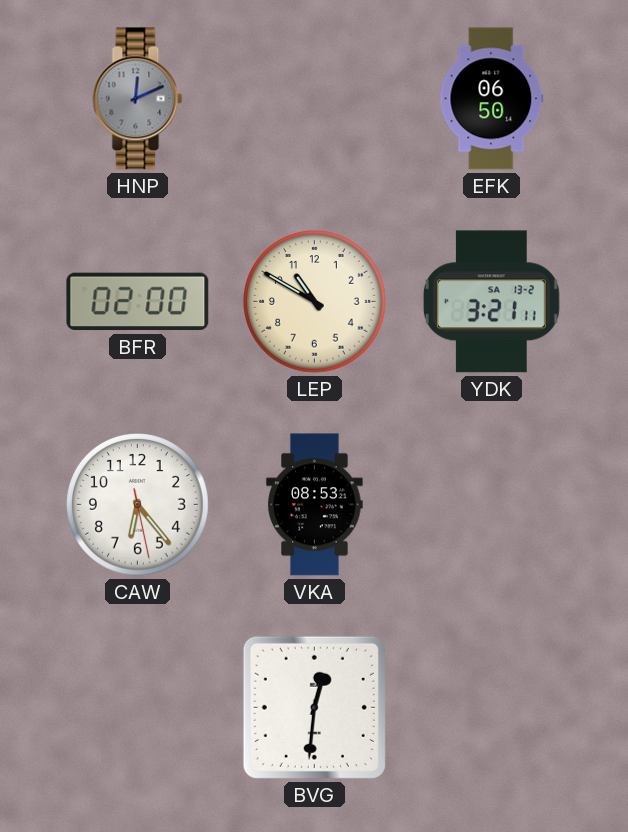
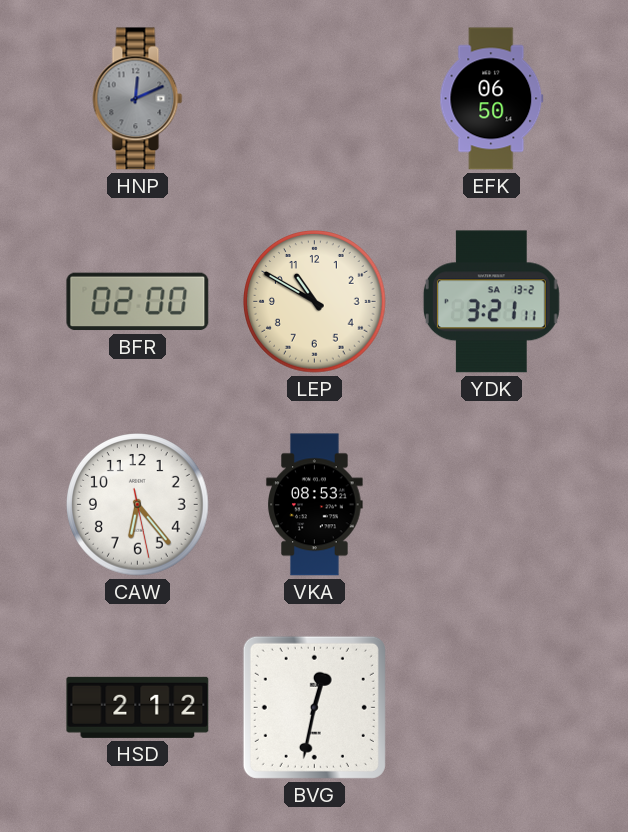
HSD: none -> 2:12
BVG: 12:31 -> 12:32
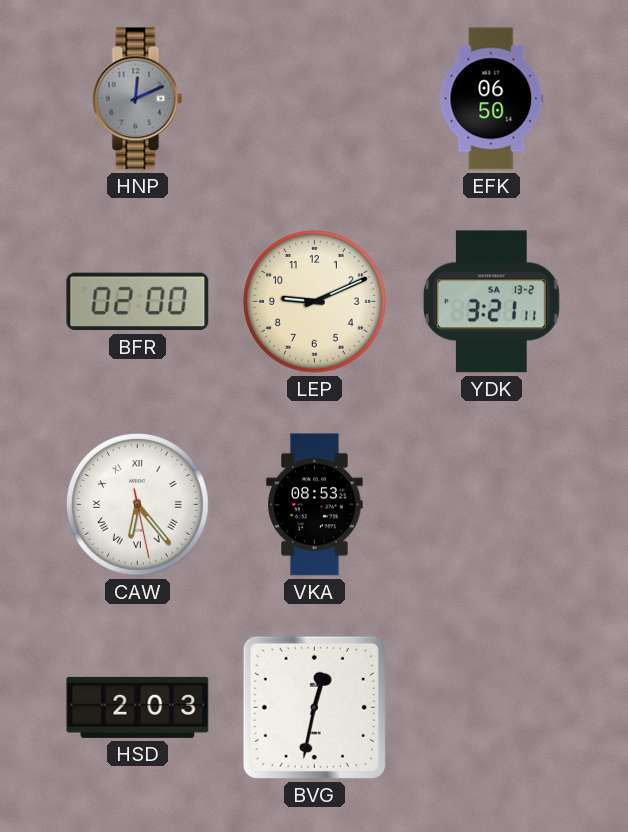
LEP: 10:50 -> 9:11
CAW numerals: Arabic -> Roman
HSD: 2:12 -> 2:03
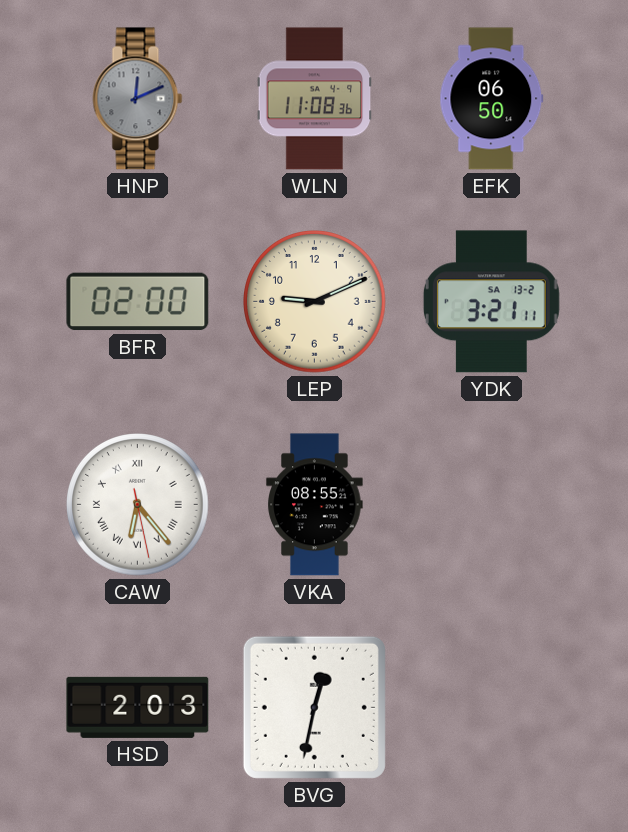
WLN: none -> 11:08
VKA: 08:53 -> 08:55
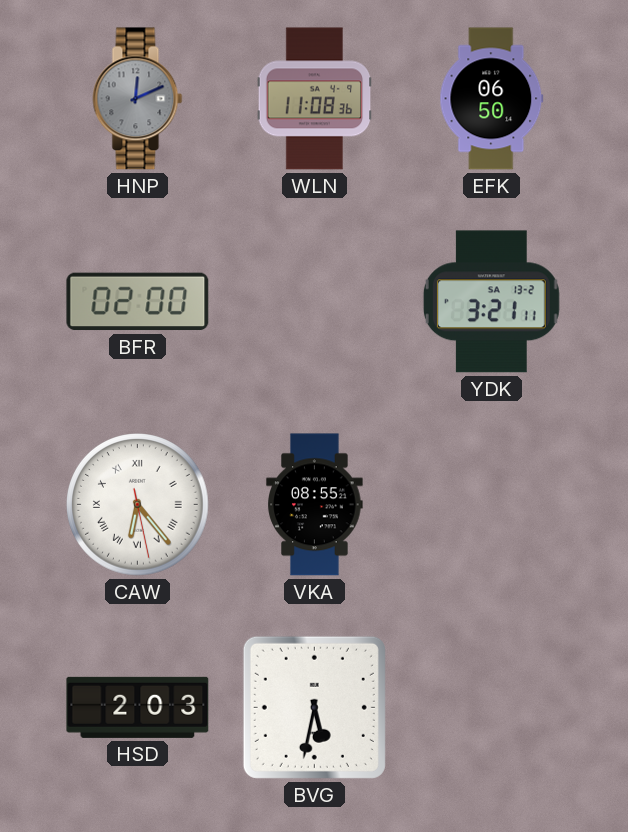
LEP: 9:11 -> none
BVG: 12:32 -> 5:32
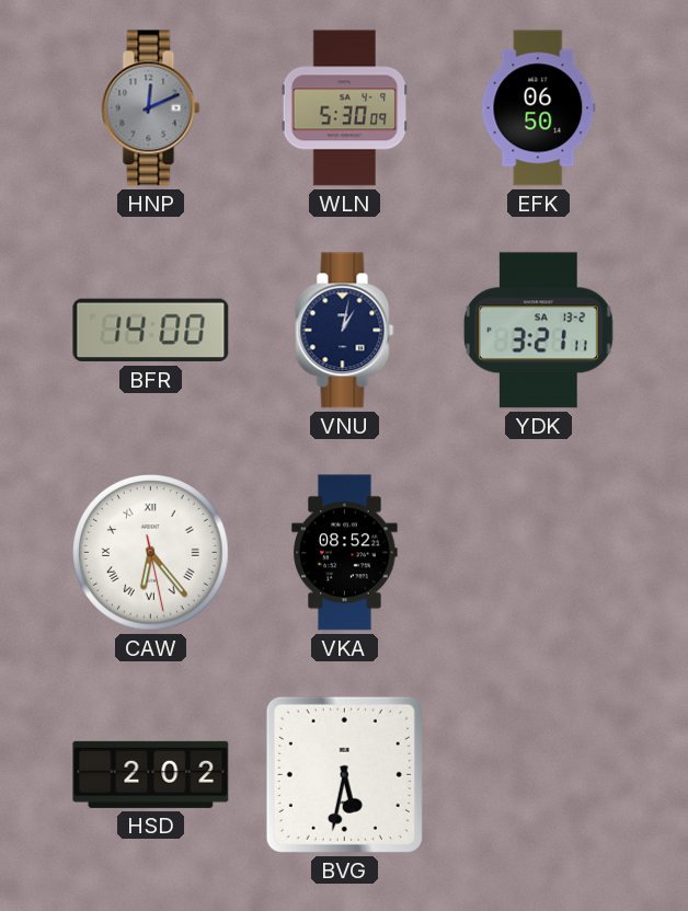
WLN: 11:08 -> 5:30
BFR: 02:00 -> 14:00
VNU: none -> 1:02
VKA: 08:55 -> 08:52
HSD: 2:03 -> 2:02
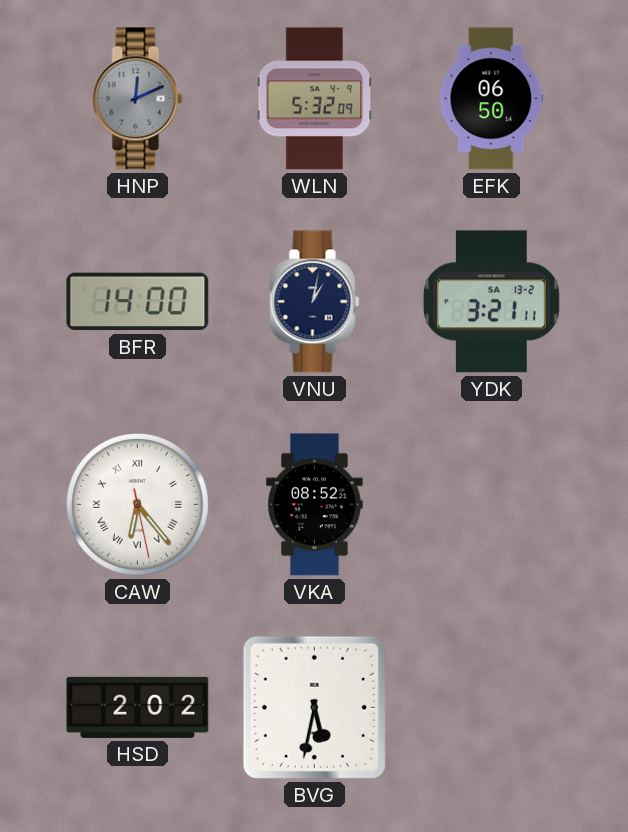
WLN: 5:30 -> 5:32
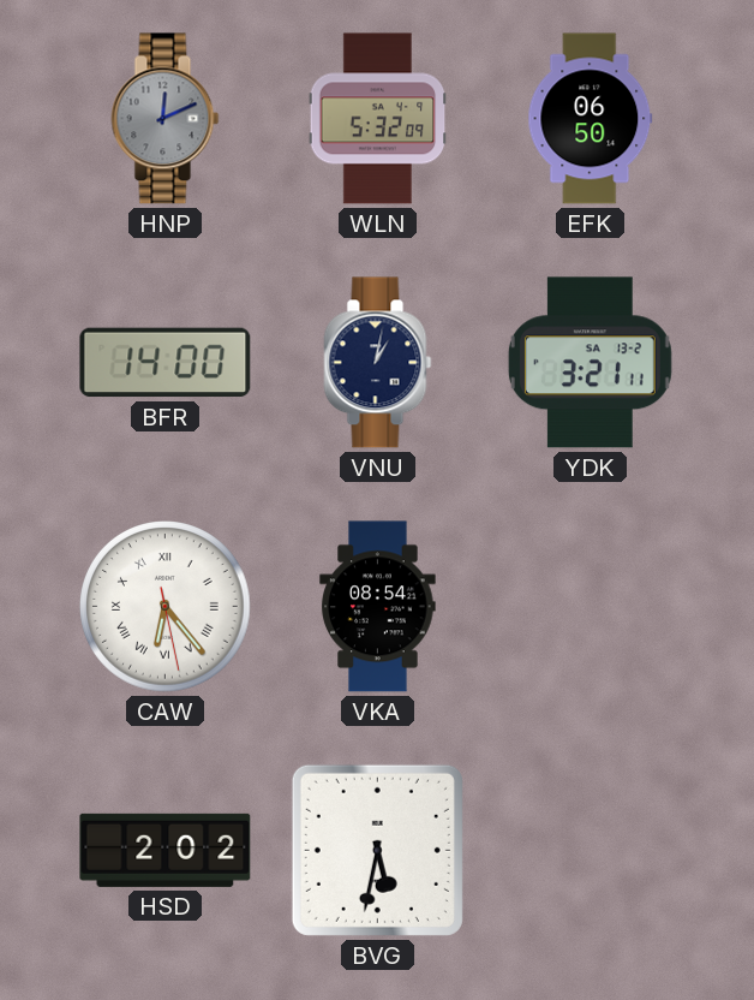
VKA: 08:52 -> 08:54
